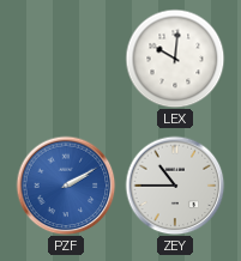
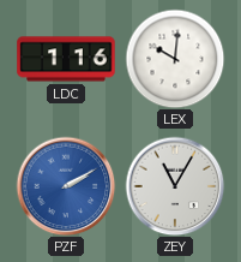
LDC: none -> 1:16
ZEY: 10:45 -> 11:05
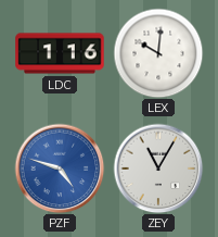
PZF: 2:10 -> 4:48
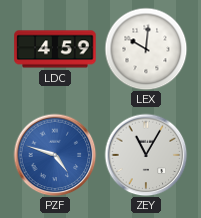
LDC: 1:16 -> 4:59
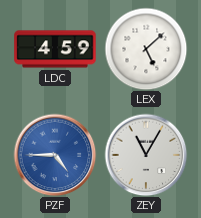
LEX: 10:01 -> 5:08
PZF: 4:48 -> 4:45
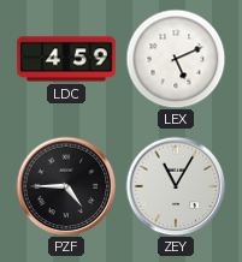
LEX: 5:08 -> 5:11
PZF dial: blue -> black
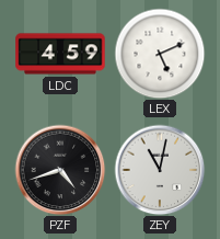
PZF: 4:45 -> 4:42
ZEY: 11:05 -> 11:02
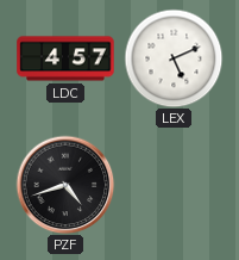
LDC: 4:59 -> 4:57
ZEY: 11:02 -> none
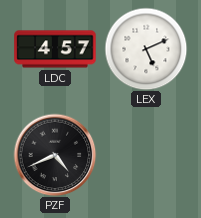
PZF: 4:42 -> 4:41
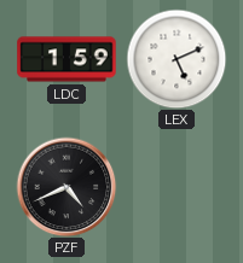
LDC: 4:57 -> 1:59
